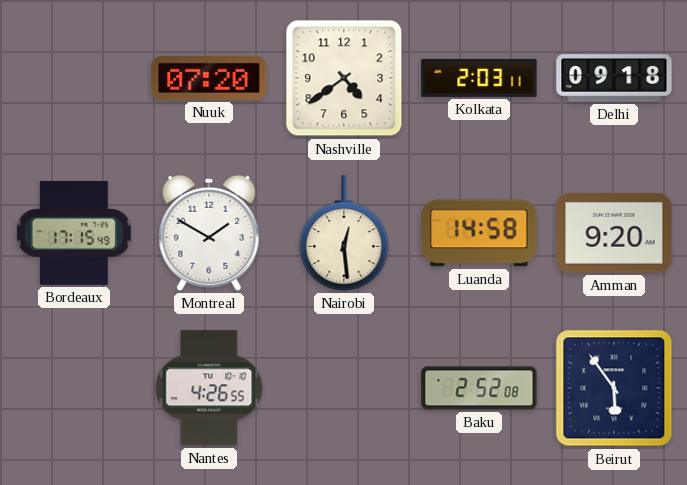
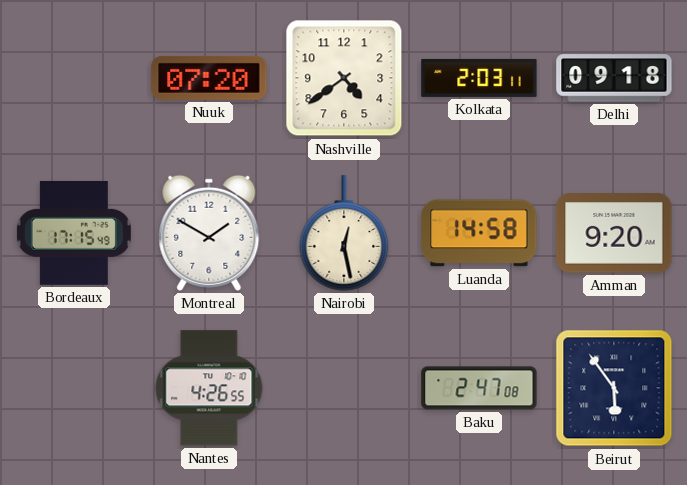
Nairobi: 12:29 -> 12:28
Baku: 2:52 -> 2:47
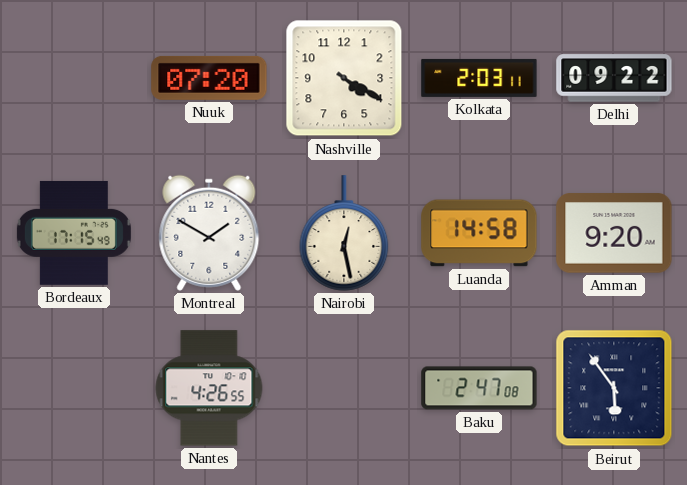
Nashville: 4:39 -> 4:20
Delhi: 09:18 -> 09:22
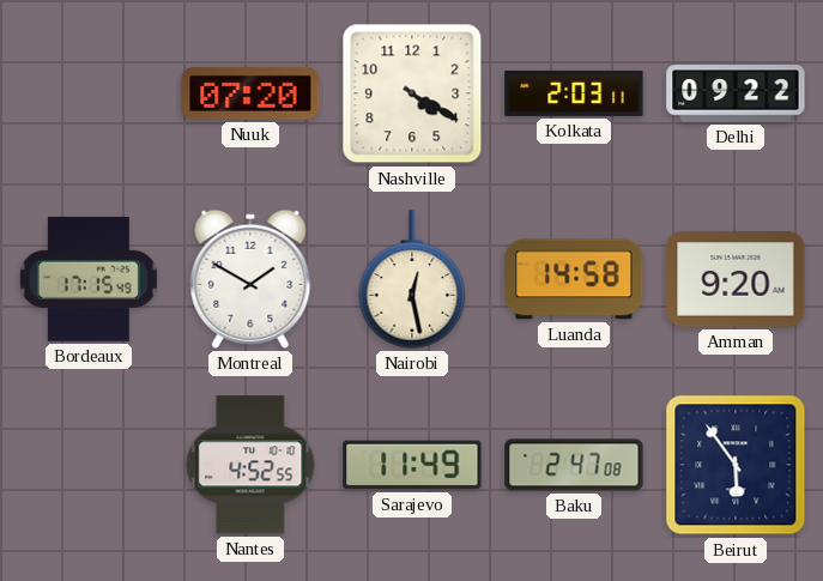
Nantes: 4:26 -> 4:52
Sarajevo: none -> 11:49
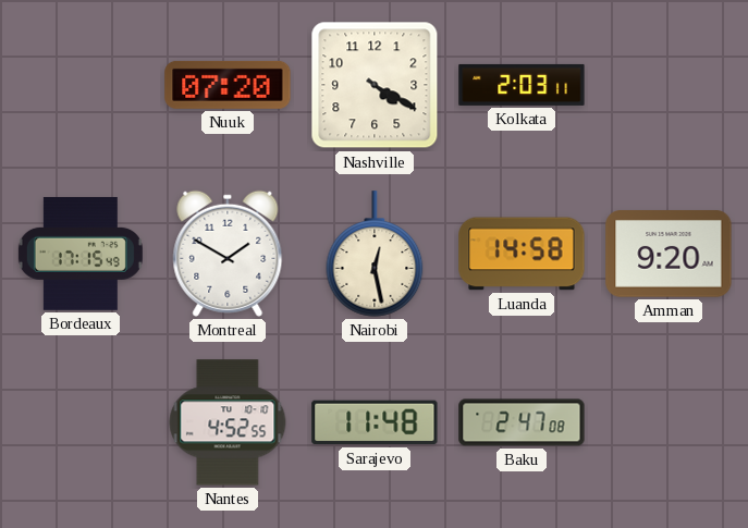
Delhi: 09:22 -> none
Sarajevo: 11:49 -> 11:48
Beirut: 5:54 -> none
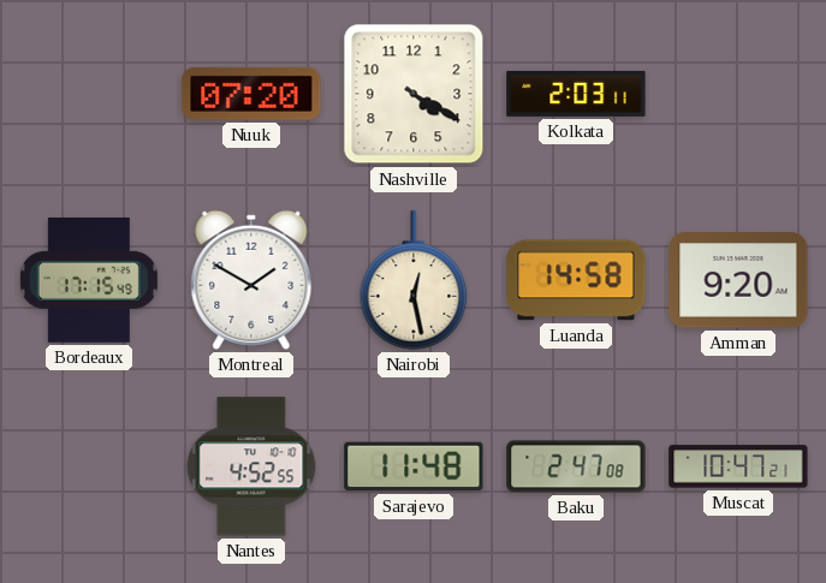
Muscat: none -> 10:47
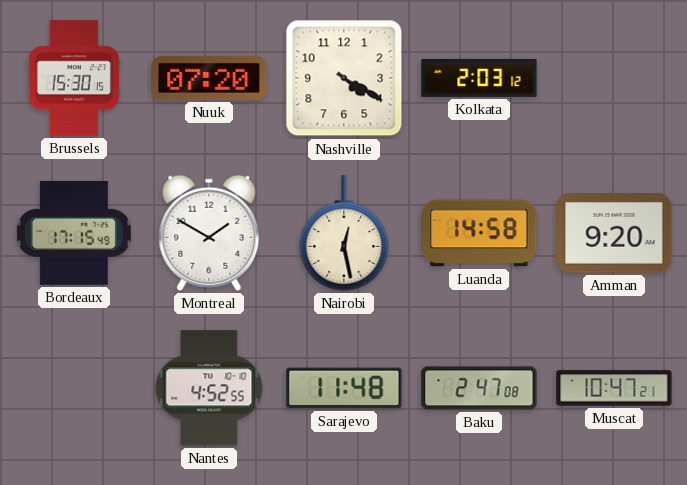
Brussels: none -> 15:30
Kolkata: 2:03:11 -> 2:03:12
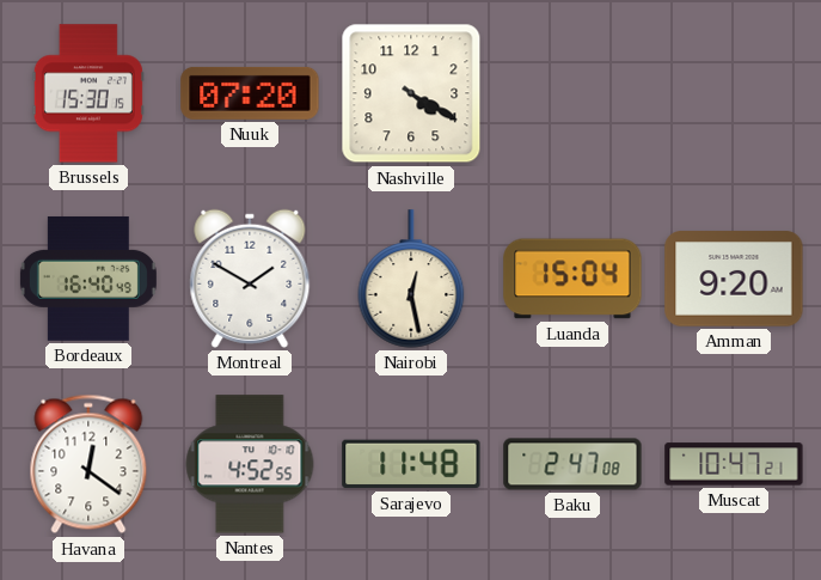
Kolkata: 2:03 -> none
Bordeaux: 17:15 -> 16:40
Luanda: 14:58 -> 15:04
Havana: none -> 12:21
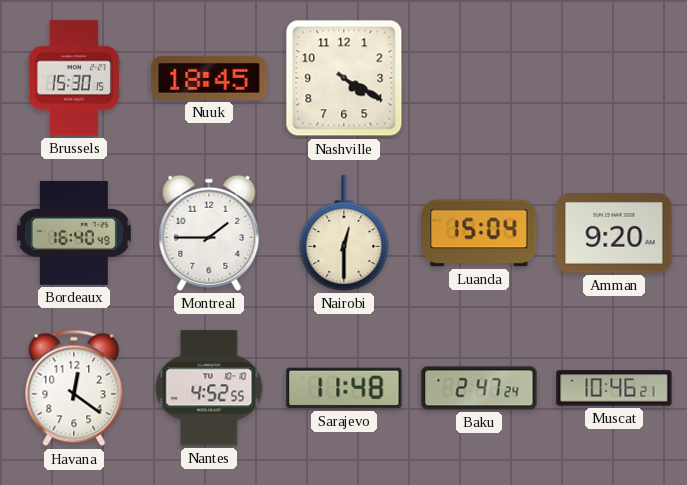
Nuuk: 07:20 -> 18:45
Montreal: 1:50 -> 1:45
Nairobi: 12:28 -> 12:30
Baku: 2:47:08 -> 2:47:24
Muscat: 10:47 -> 10:46
